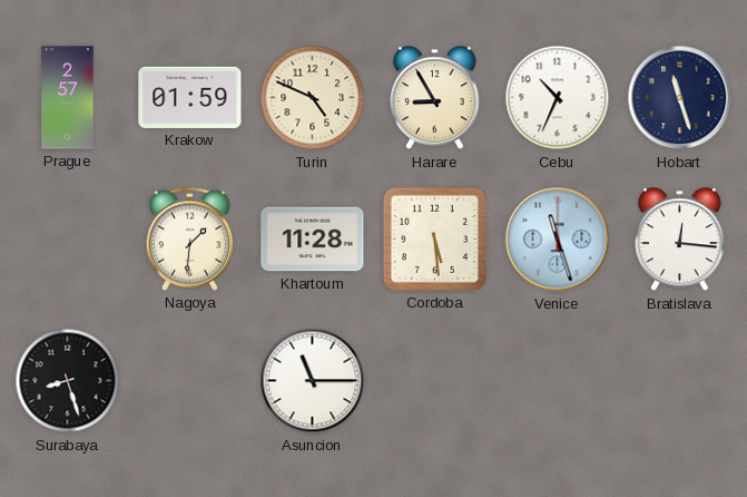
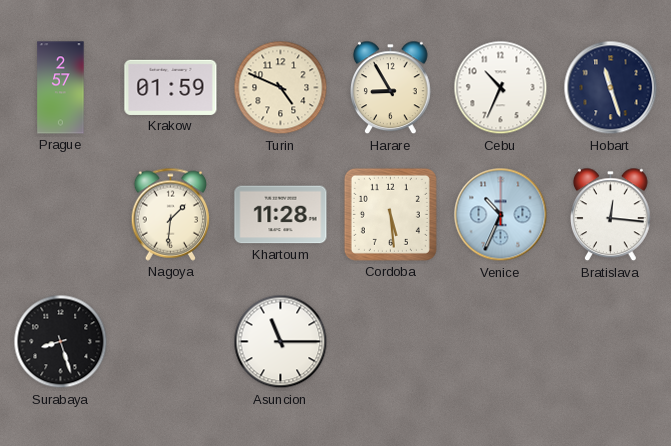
Venice: 11:27 -> 10:34
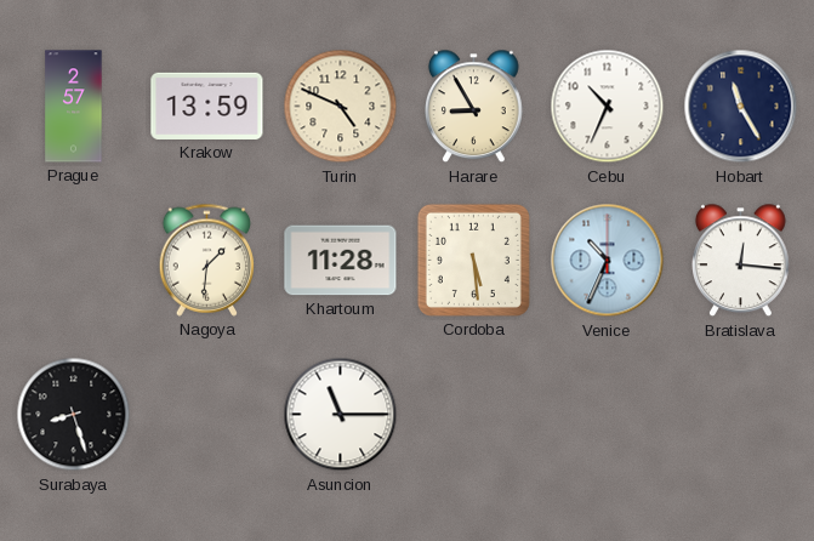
Krakow: 01:59 -> 13:59
Hobart: 11:27 -> 11:25
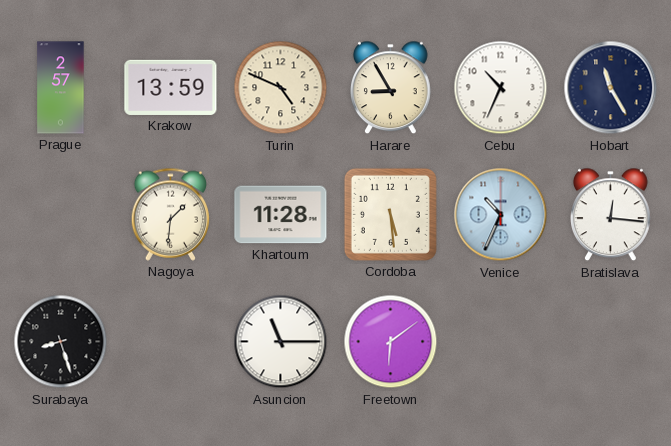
Freetown: none -> 6:09
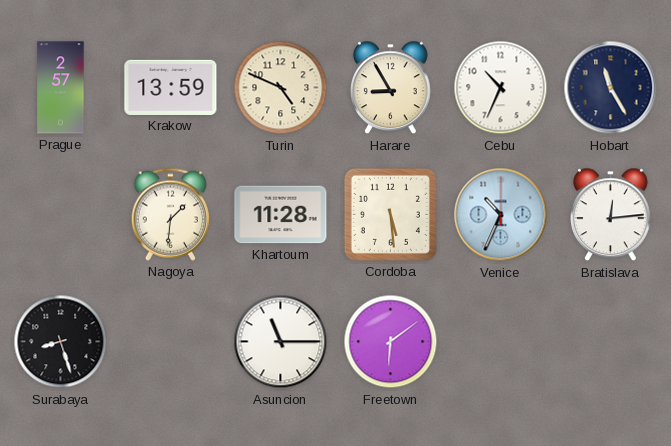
Bratislava: 12:16 -> 12:14
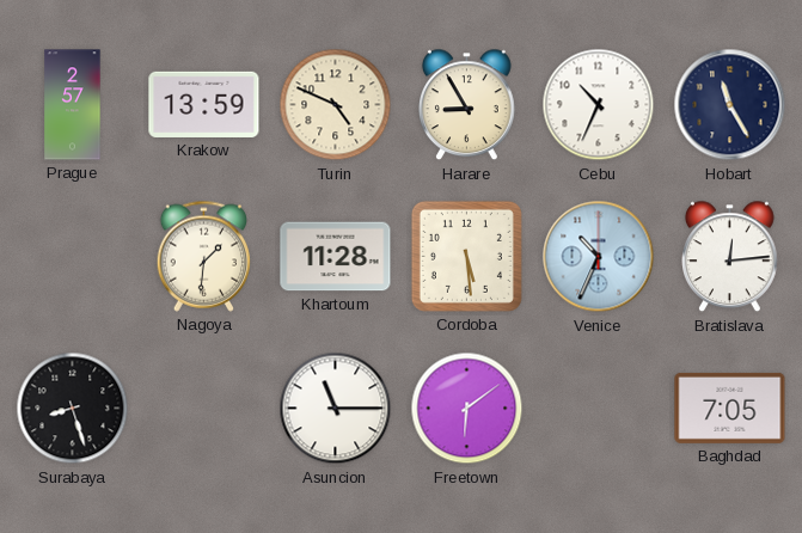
Baghdad: none -> 7:05
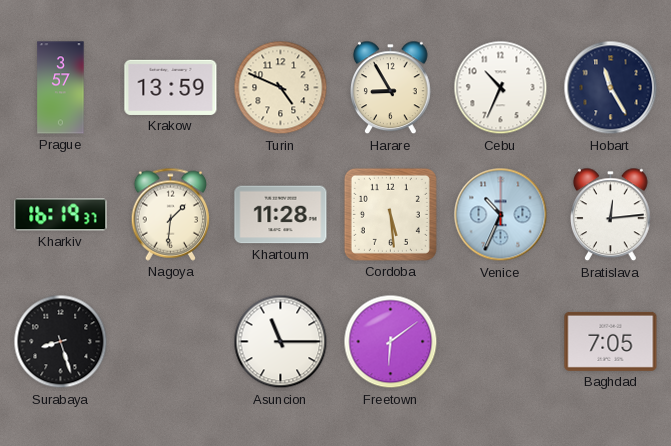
Prague: 2:57 -> 3:57
Kharkiv: none -> 16:19
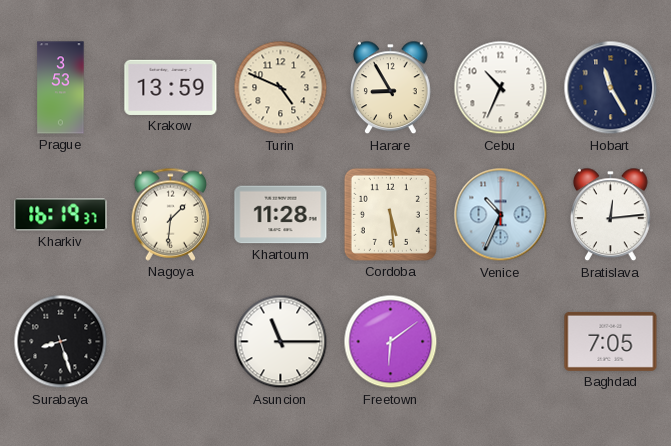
Prague: 3:57 -> 3:53
